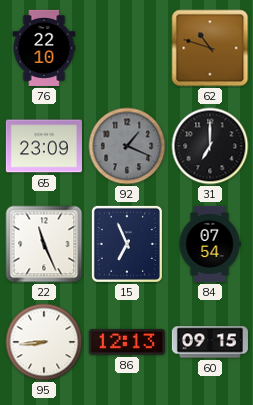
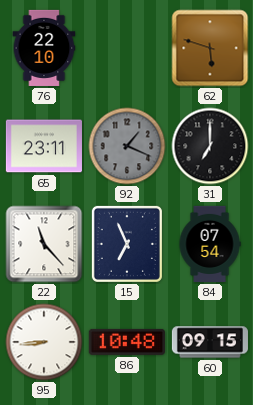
62: 10:48 -> 5:48
65: 23:09 -> 23:11
22: 11:26 -> 11:23
86: 12:13 -> 10:48
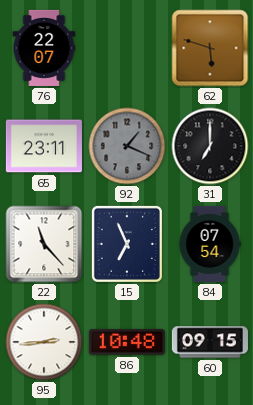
76: 22:10 -> 22:07
95: 8:44 -> 2:44
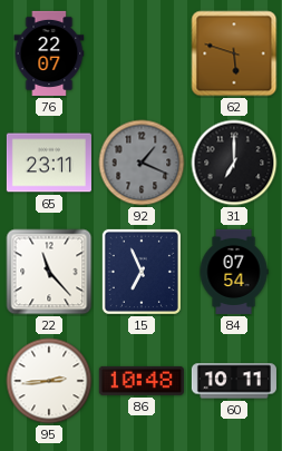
60: 09:15 -> 10:11
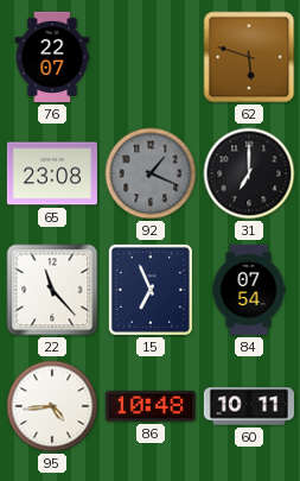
65: 23:11 -> 23:08
95: 2:44 -> 4:44
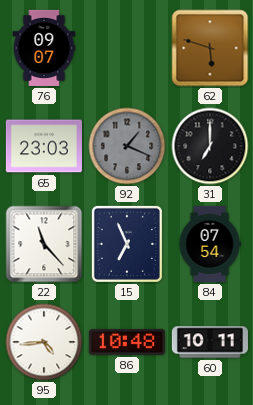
76: 22:07 -> 09:07
65: 23:08 -> 23:03
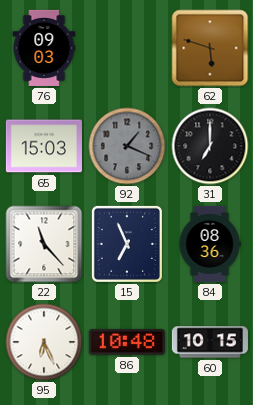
76: 09:07 -> 09:03
65: 23:03 -> 15:03
84: 07:54 -> 08:36
95: 4:44 -> 6:26
60: 10:11 -> 10:15
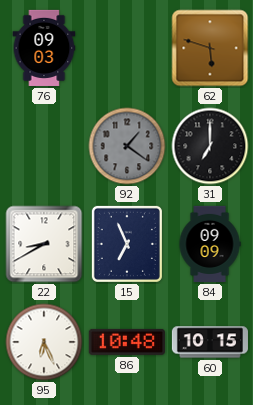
65: 15:03 -> none
92: 1:19 -> 1:21
22: 11:23 -> 8:40
84: 08:36 -> 09:09
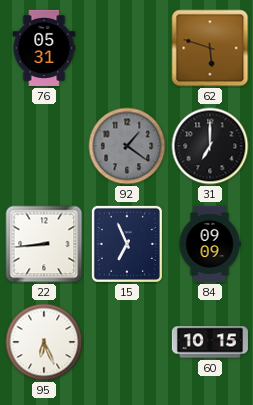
76: 09:03 -> 05:31
22: 8:40 -> 8:44
86: 10:48 -> none
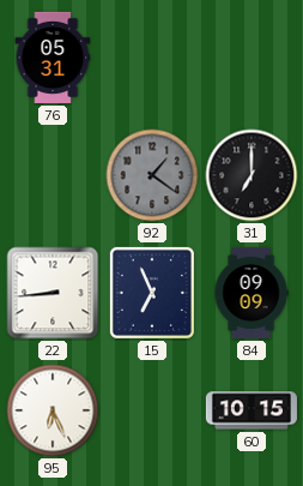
62: 5:48 -> none
